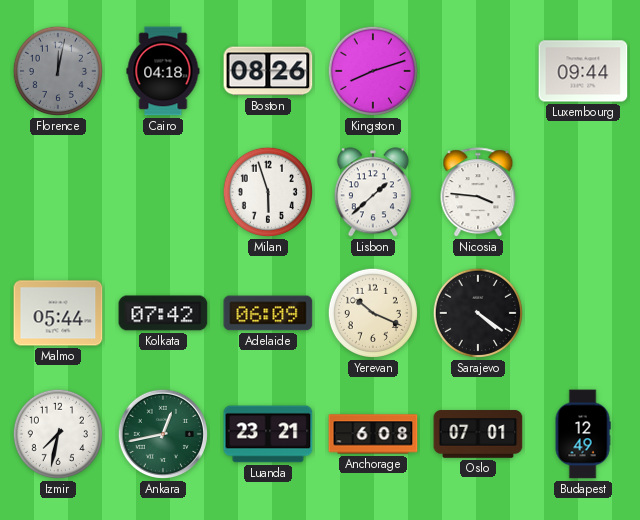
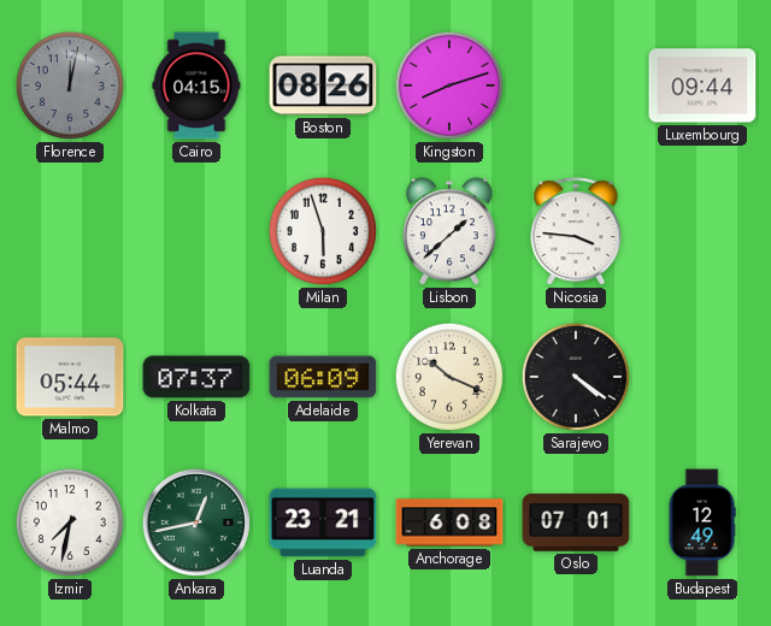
Cairo: 04:18 -> 04:15
Kolkata: 07:42 -> 07:37
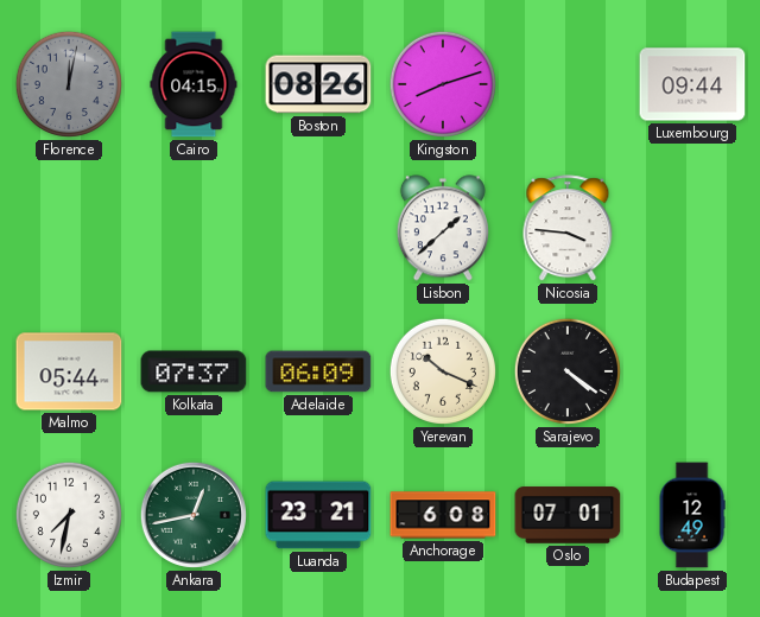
Milan: 5:57 -> none
